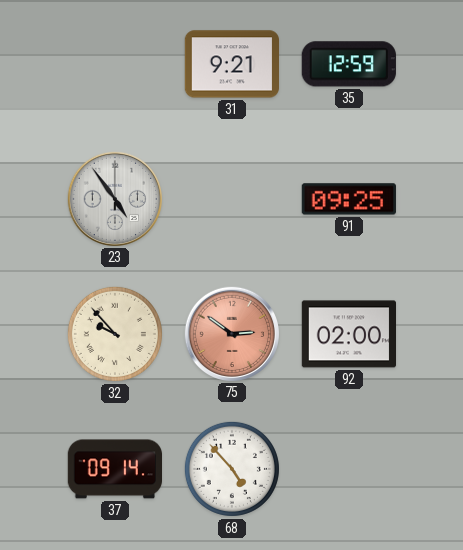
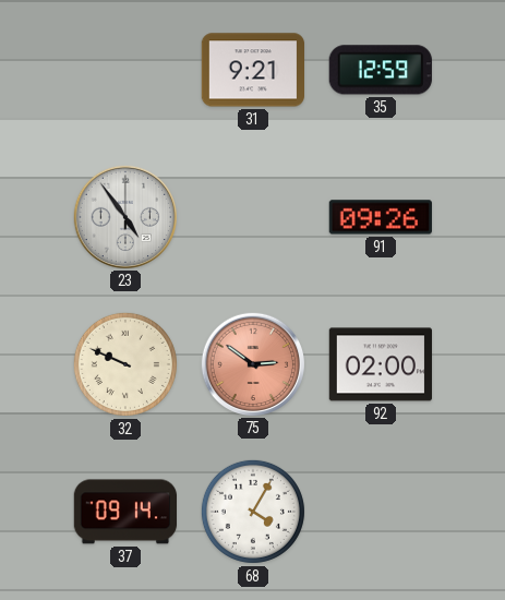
91: 09:25 -> 09:26
32: 9:53 -> 9:49
68: 4:53 -> 4:05
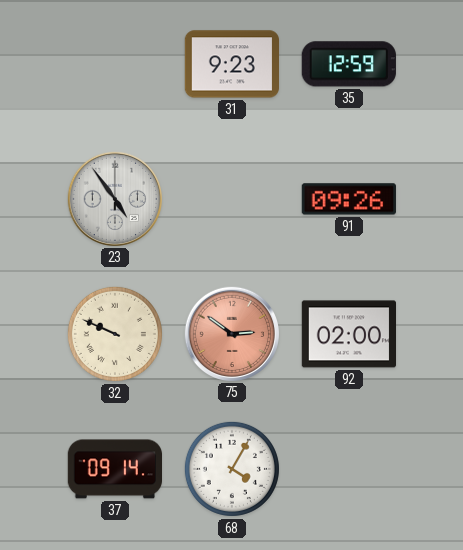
31: 9:21 -> 9:23
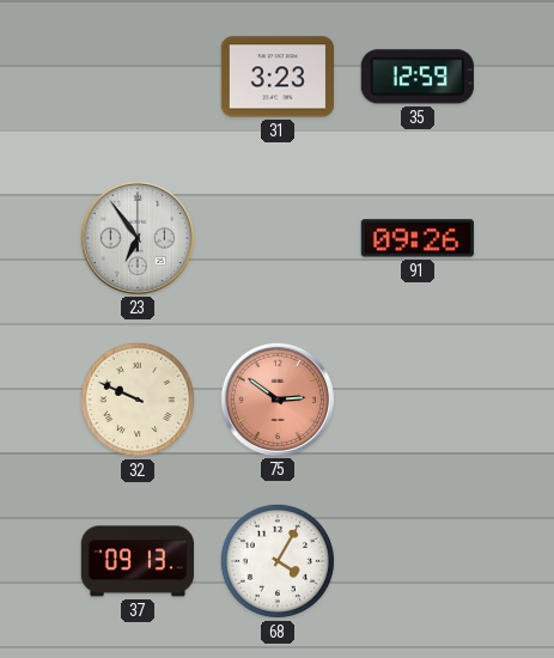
31: 9:23 -> 3:23
23: 4:54 -> 6:54
92: 02:00 -> none
37: 09:14 -> 09:13
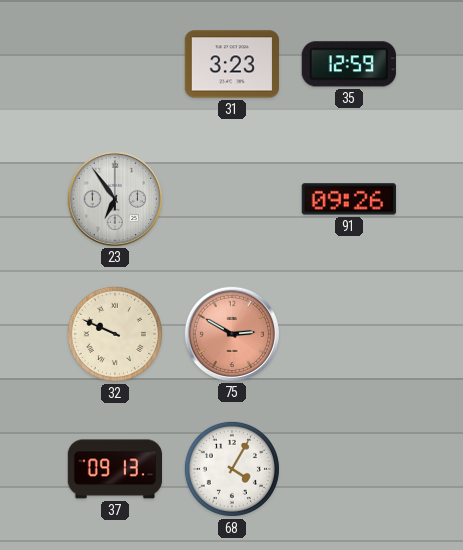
75: 2:51 -> 2:50
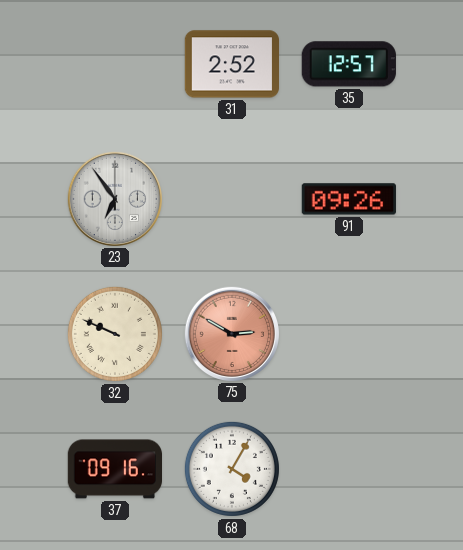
31: 3:23 -> 2:52
35: 12:59 -> 12:57
37: 09:13 -> 09:16
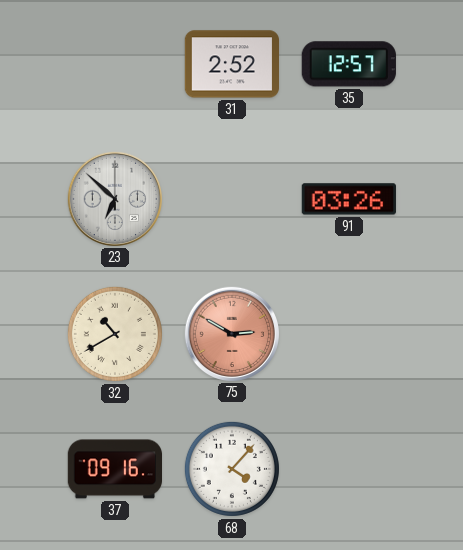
23: 6:54 -> 6:52
91: 09:26 -> 03:26
32: 9:49 -> 10:40
68: 4:05 -> 4:07
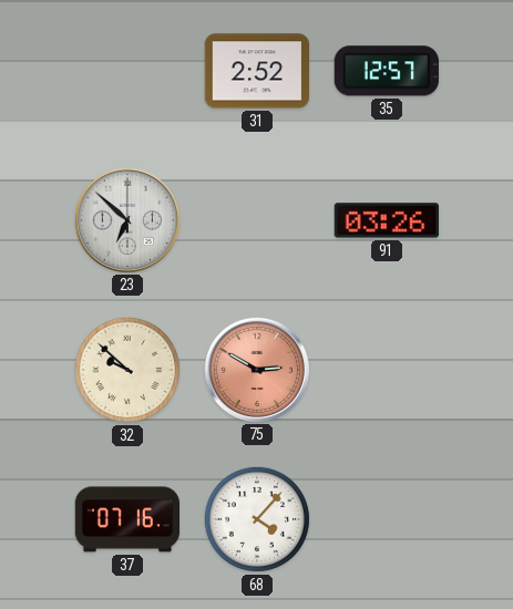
32: 10:40 -> 9:52
37: 09:16 -> 07:16
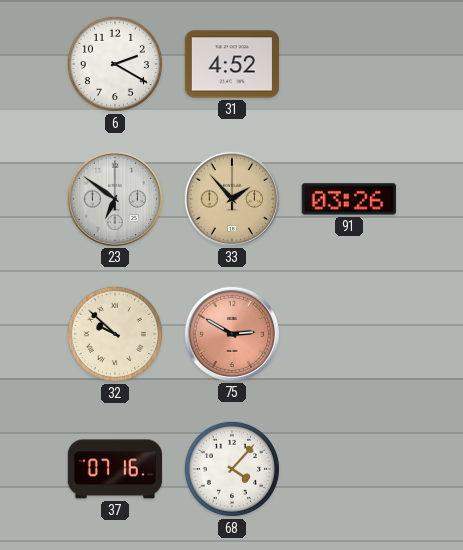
6: none -> 2:20
31: 2:52 -> 4:52
35: 12:57 -> none
23: 6:52 -> 6:51
33: none -> 1:53
